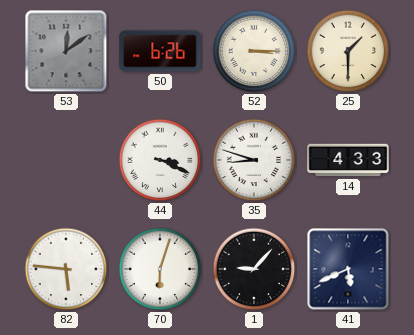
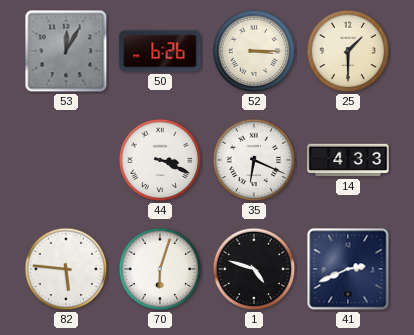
53: 12:09 -> 12:05
35: 8:48 -> 6:19
1: 9:07 -> 4:48
41: 5:41 -> 2:41
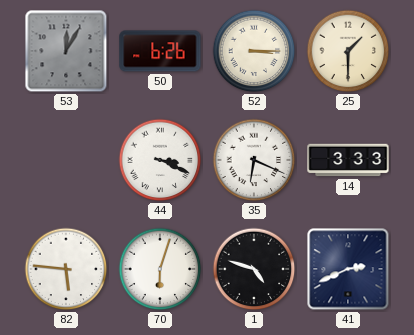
14: 4:33 -> 3:33
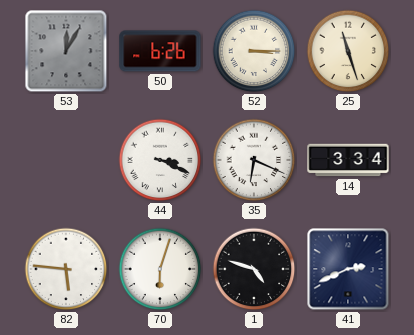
25: 1:30 -> 11:27
14: 3:33 -> 3:34
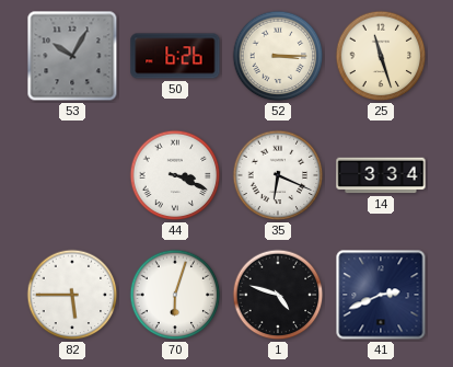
53: 12:05 -> 10:05
82: 5:46 -> 5:45
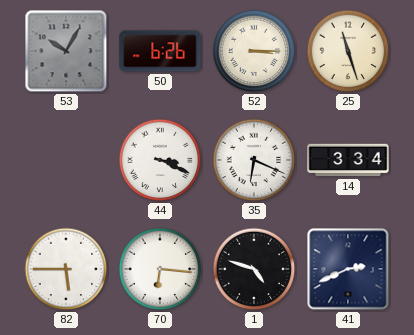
70: 6:03 -> 6:16
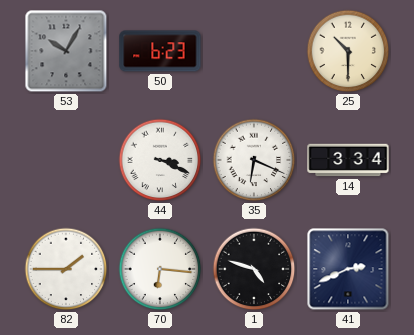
50: 6:26 -> 6:23
52: 3:15 -> none
25: 11:27 -> 10:30
82: 5:45 -> 1:45
